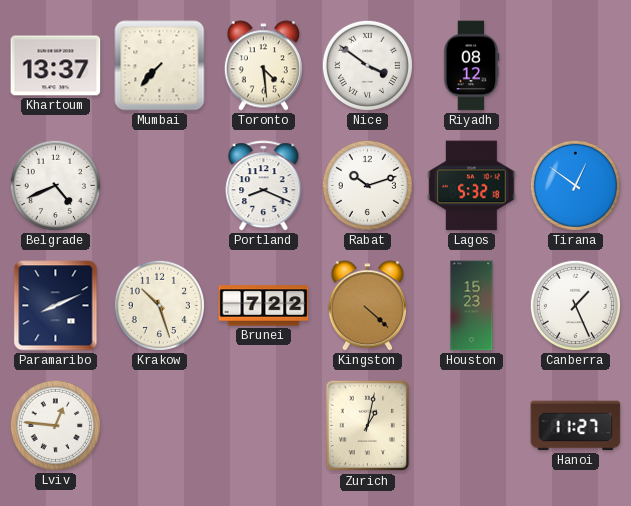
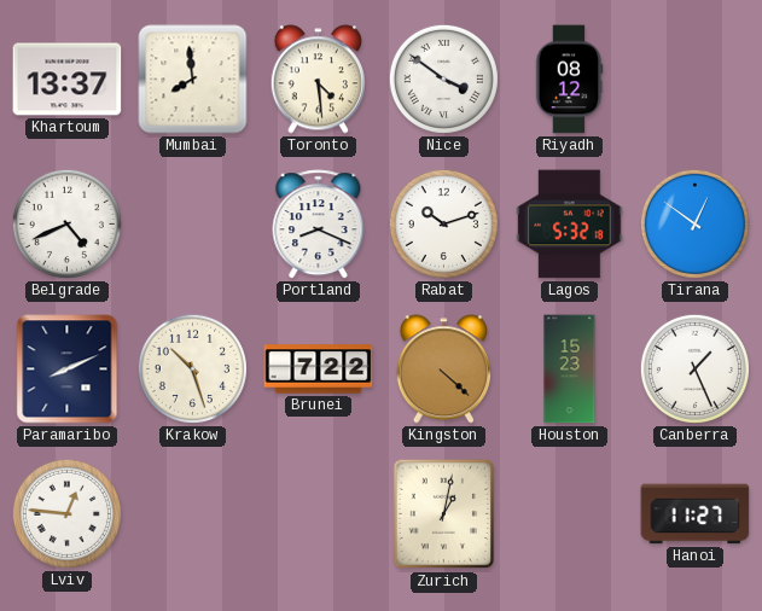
Mumbai: 7:37 -> 7:59
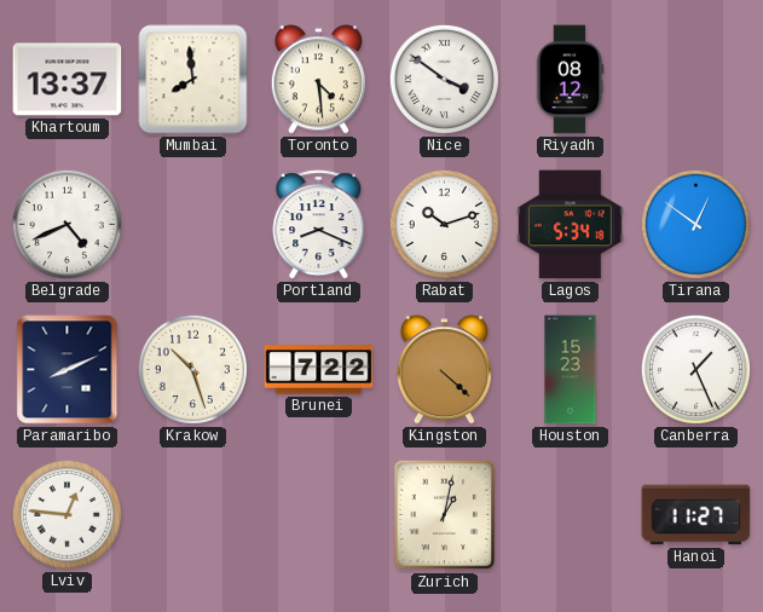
Lagos: 5:32 -> 5:34
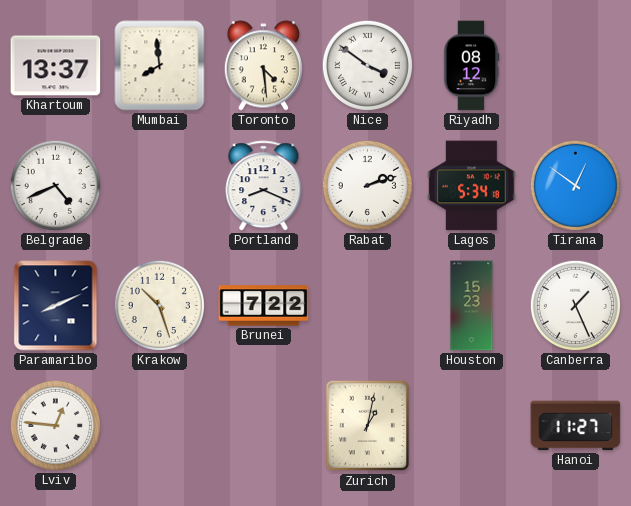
Rabat: 10:12 -> 2:12
Kingston: 4:22 -> none
